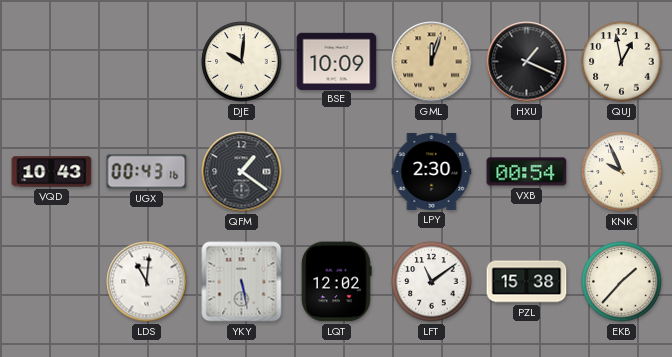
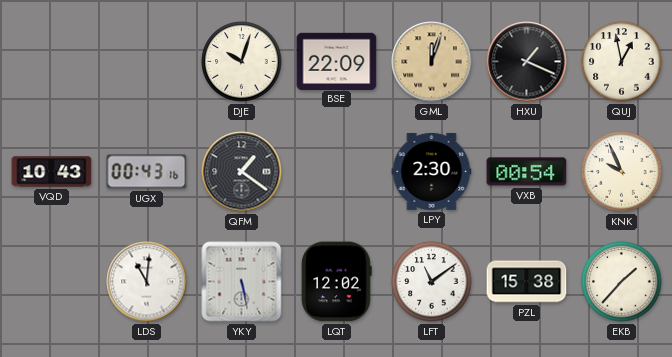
DJE: 10:01 -> 10:03
BSE: 10:09 -> 22:09
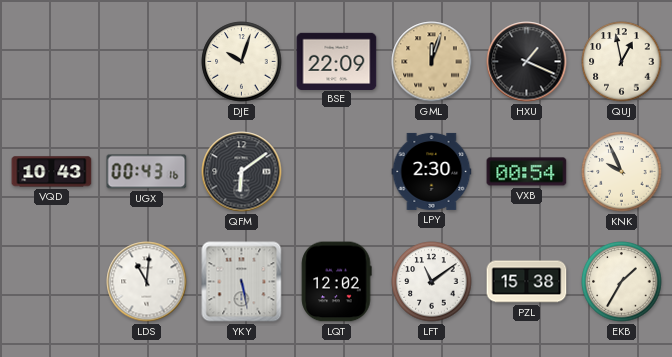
QFM: 1:21 -> 6:09
EKB: 1:37 -> 1:35
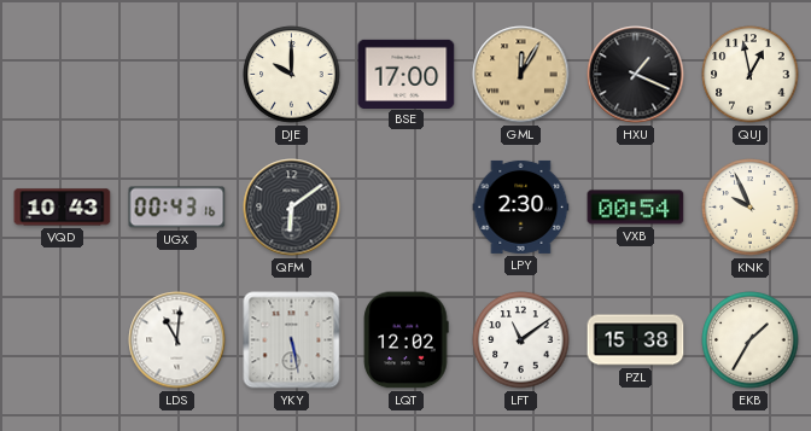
DJE: 10:03 -> 10:00
BSE: 22:09 -> 17:00
GML: 12:03 -> 12:05
